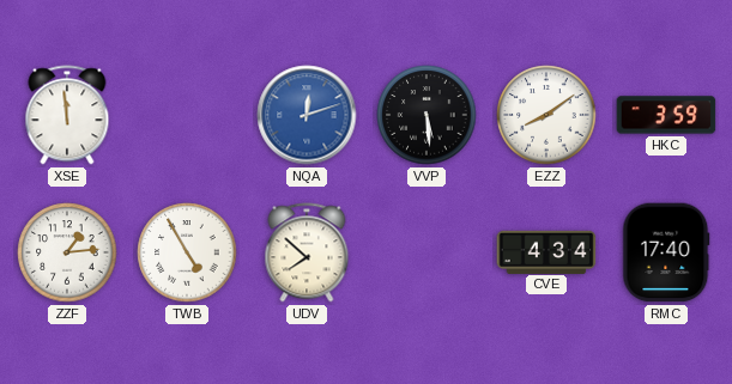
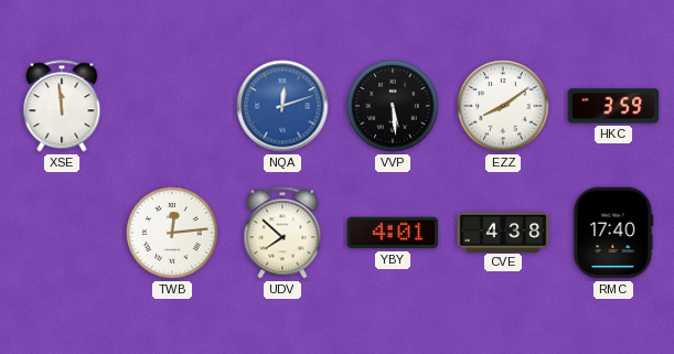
ZZF: 1:14 -> none
TWB: 4:55 -> 12:14
YBY: none -> 4:01
CVE: 4:34 -> 4:38
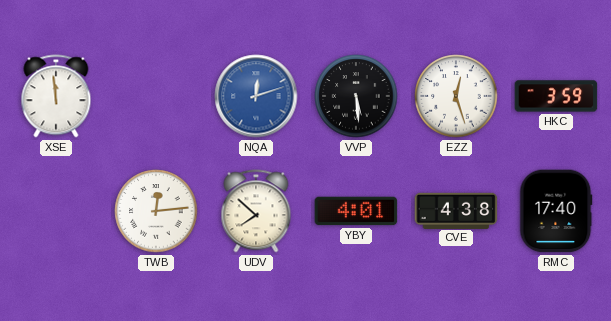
EZZ: 8:09 -> 12:27
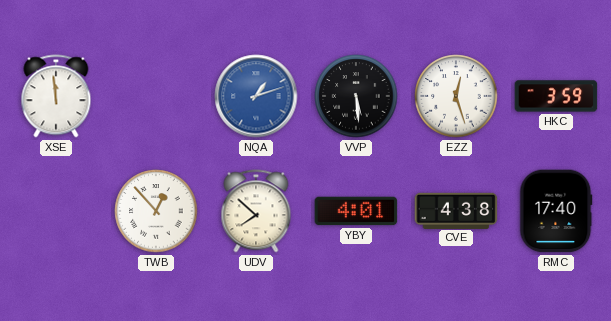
NQA: 12:12 -> 1:12
TWB: 12:14 -> 12:53
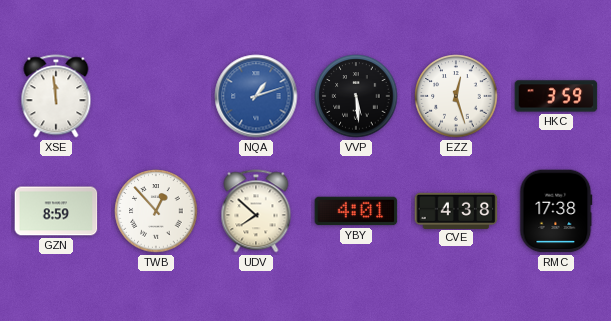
GZN: none -> 8:59
RMC: 17:40 -> 17:38
